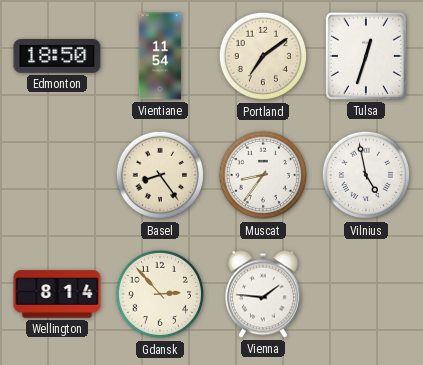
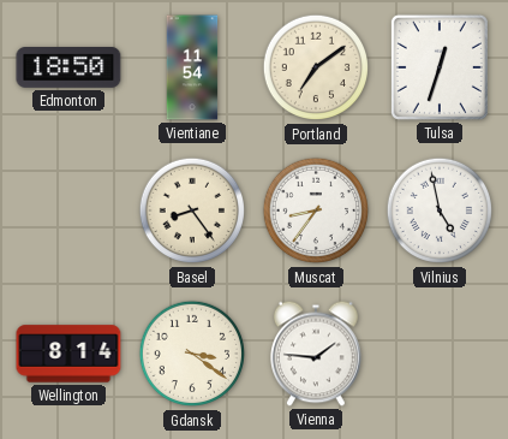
Gdansk: 2:53 -> 3:21
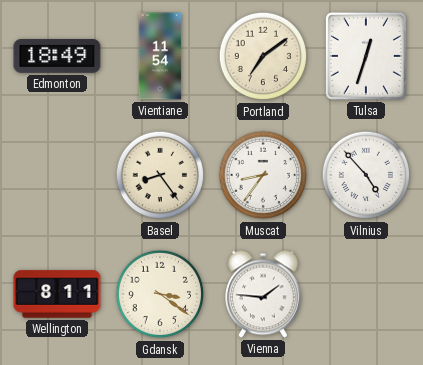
Edmonton: 18:50 -> 18:49
Vilnius: 4:58 -> 4:53
Wellington: 8:14 -> 8:11
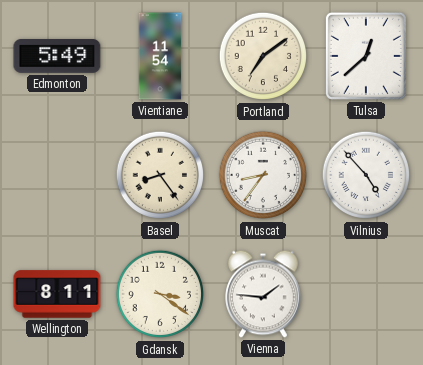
Edmonton: 18:49 -> 5:49
Tulsa: 12:33 -> 12:38
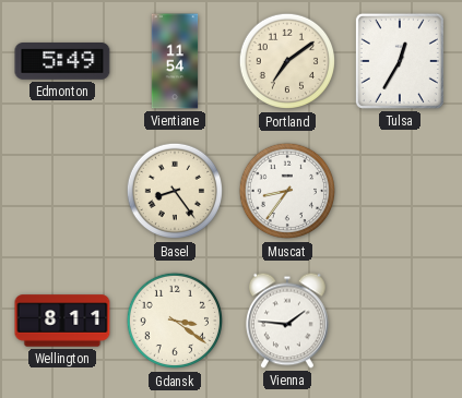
Tulsa: 12:38 -> 12:35
Vilnius: 4:53 -> none
